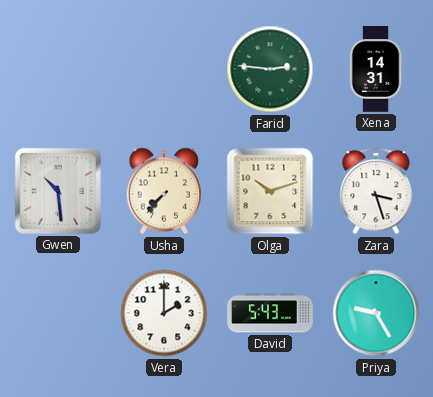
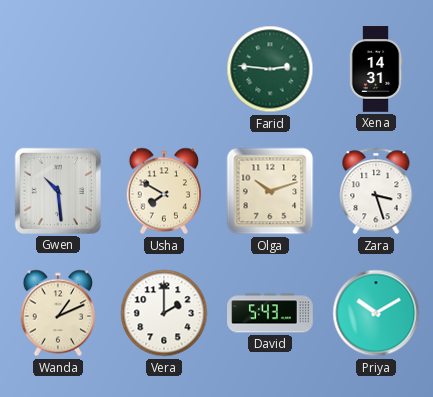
Usha: 7:37 -> 7:50
Wanda: none -> 1:11
Priya: 9:25 -> 10:10
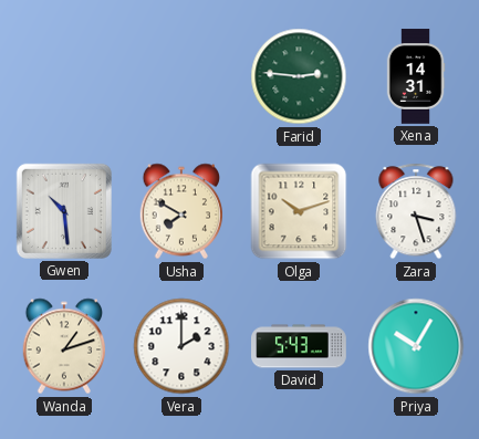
Wanda: 1:11 -> 1:12
Priya: 10:10 -> 10:05
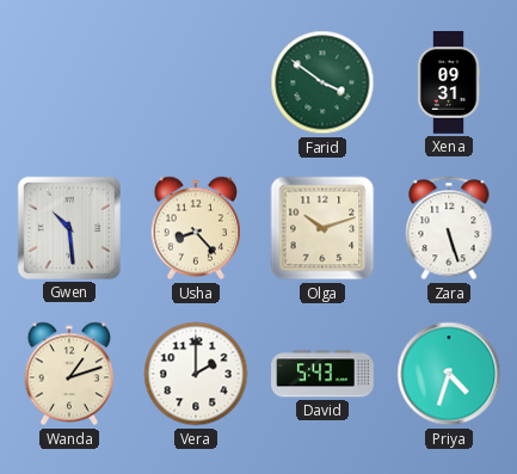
Farid: 2:46 -> 3:51
Xena: 14:31 -> 09:31
Usha: 7:50 -> 8:23
Zara: 3:27 -> 5:27
Priya: 10:05 -> 4:33
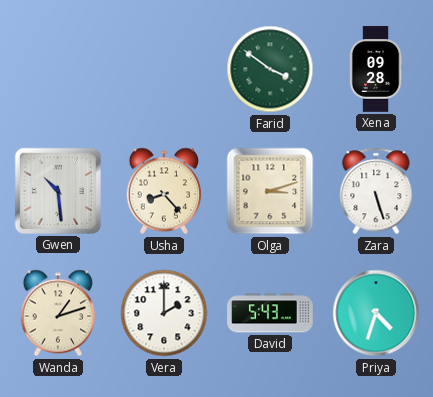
Xena: 09:31 -> 09:28
Olga: 10:12 -> 3:12
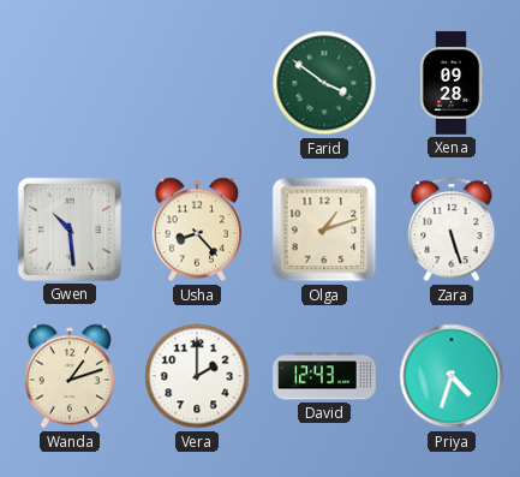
Olga: 3:12 -> 1:12
David: 5:43 -> 12:43
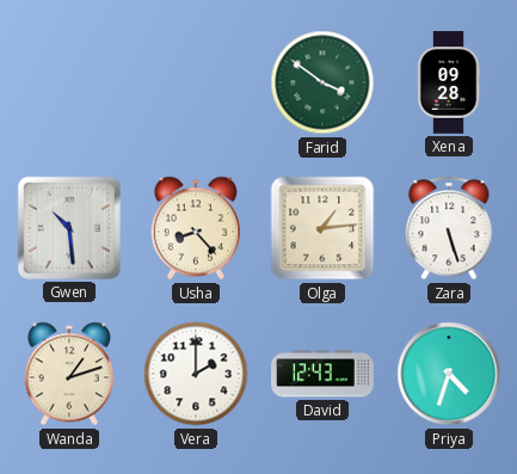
Olga: 1:12 -> 1:14
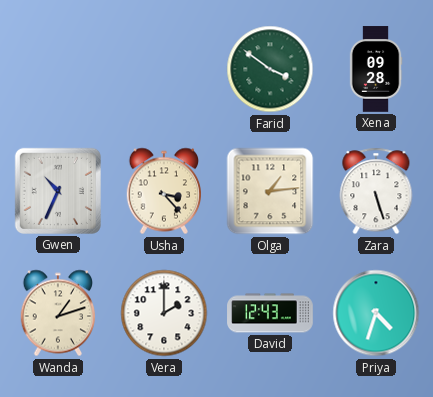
Gwen: 10:29 -> 10:34
Usha: 8:23 -> 3:23
